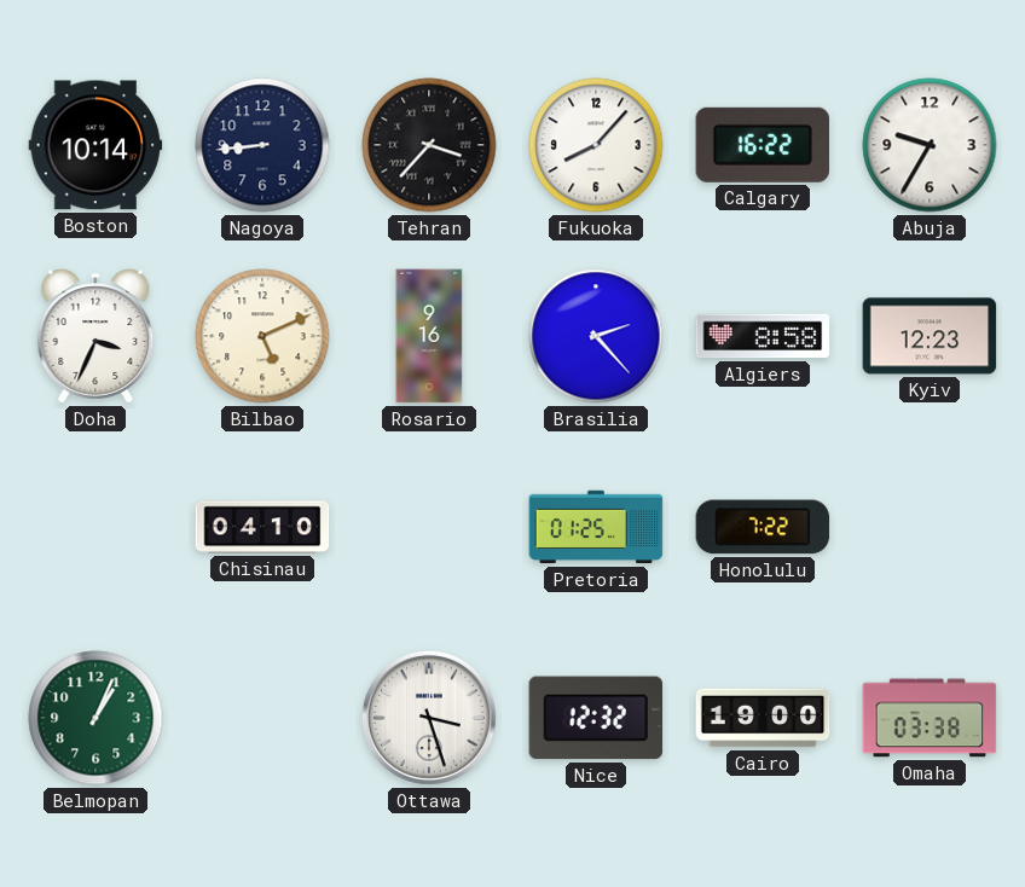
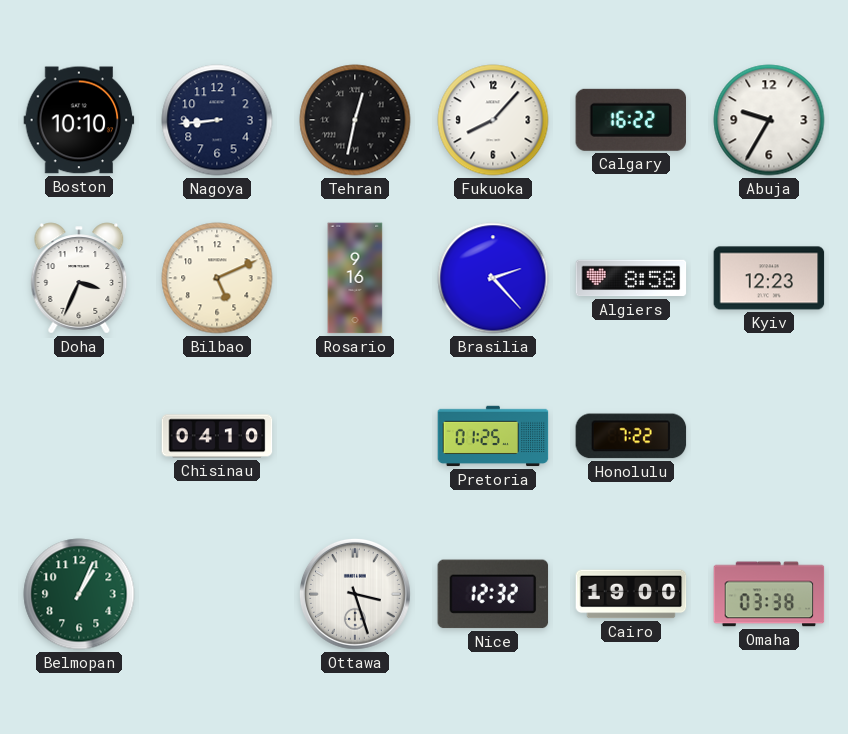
Boston: 10:14 -> 10:10
Tehran: 3:37 -> 12:32
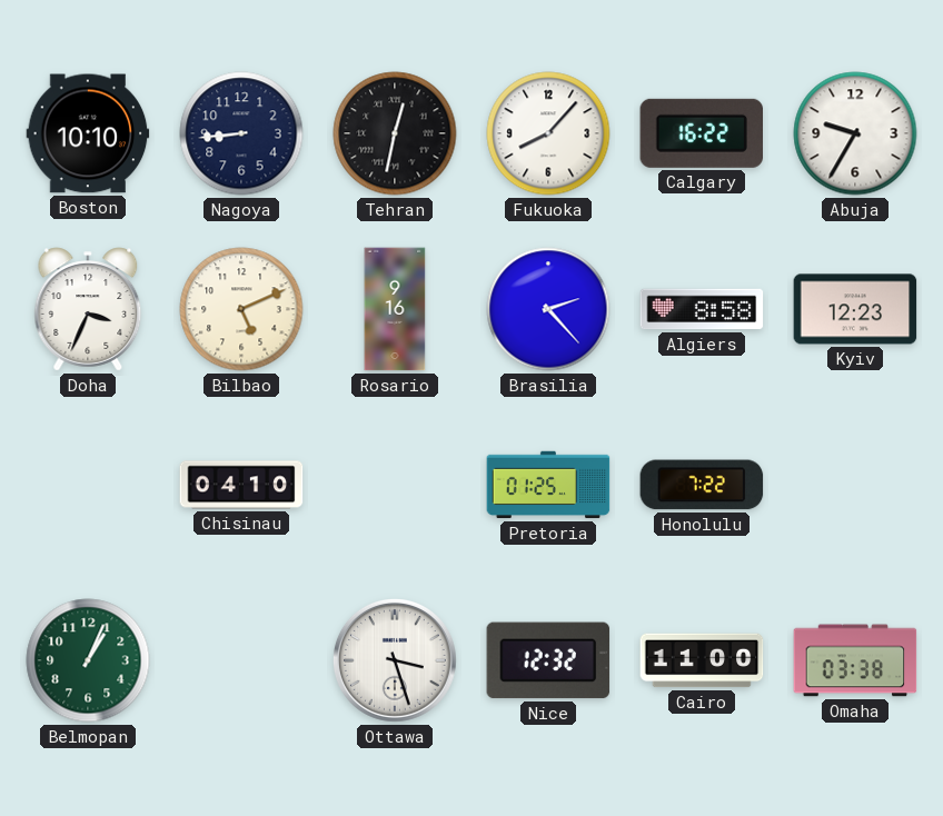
Cairo: 19:00 -> 11:00
